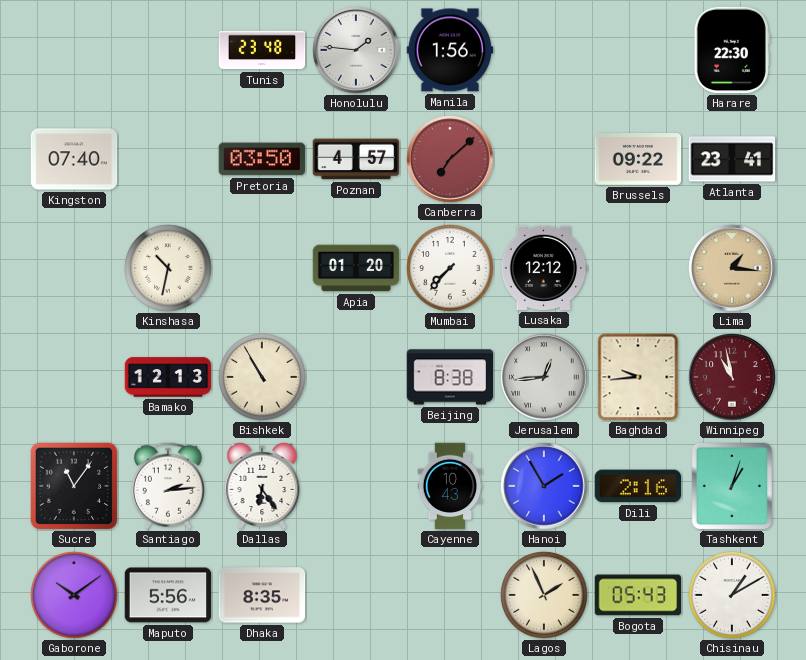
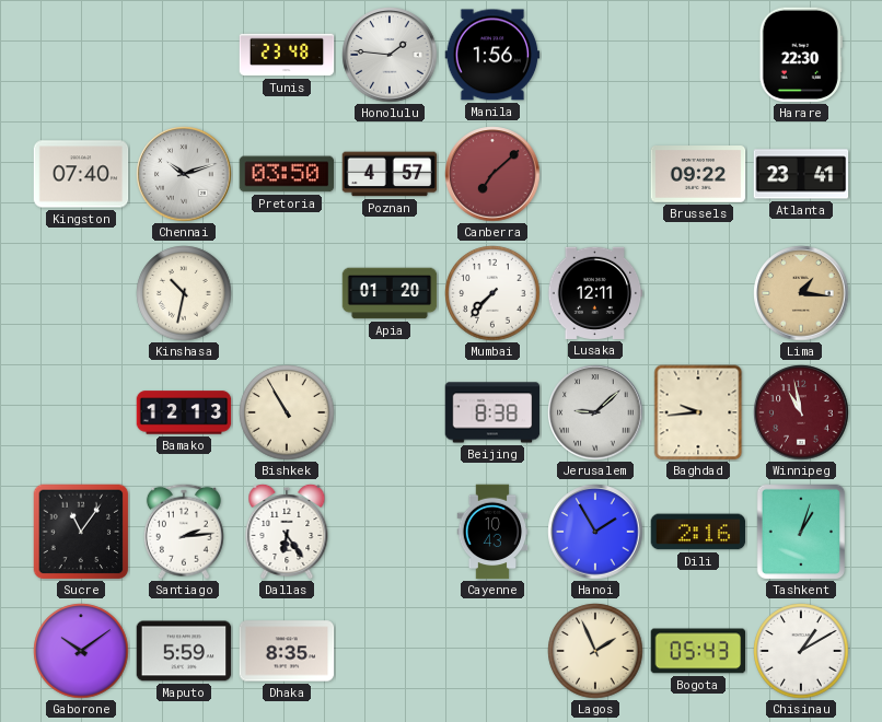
Chennai: none -> 10:12
Lusaka: 12:12 -> 12:11
Jerusalem: 12:44 -> 9:08
Maputo: 5:56 -> 5:59
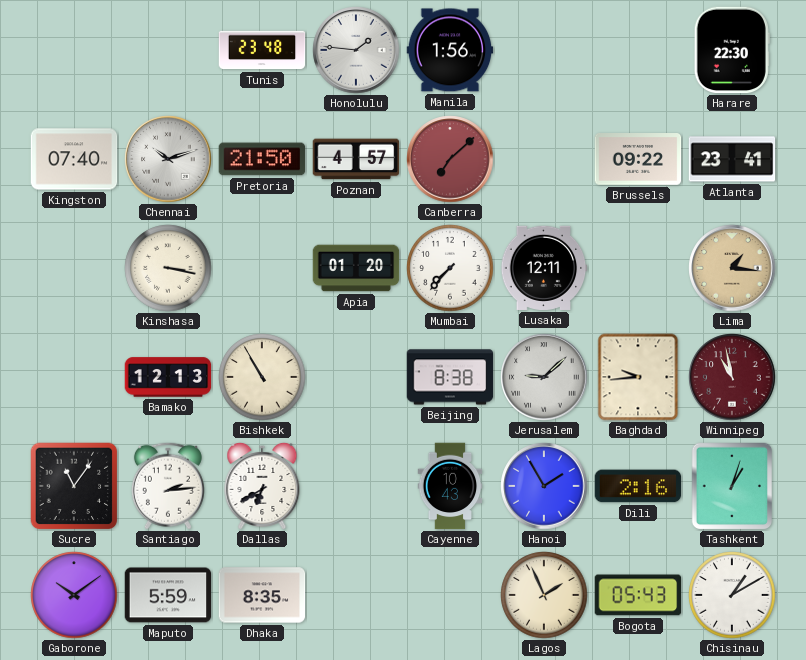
Pretoria: 03:50 -> 21:50
Kinshasa: 10:32 -> 3:17
Dallas: 6:24 -> 6:40
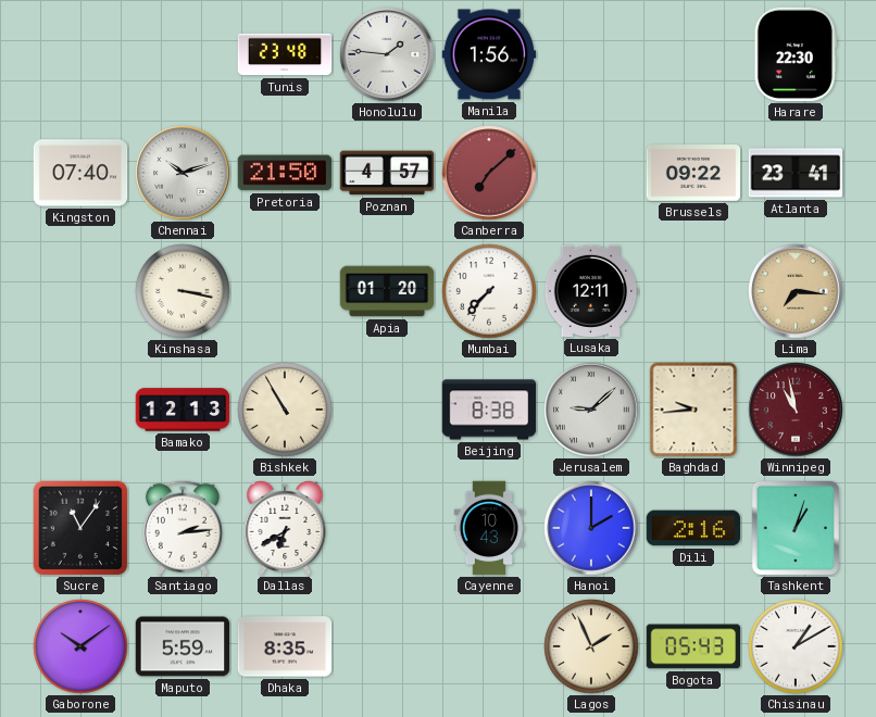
Lima: 1:16 -> 7:16
Hanoi: 1:55 -> 2:00
